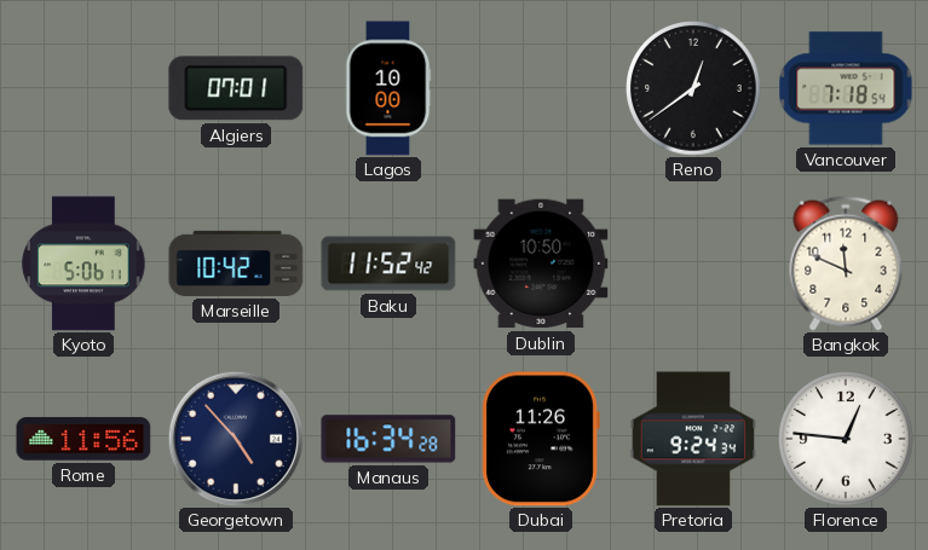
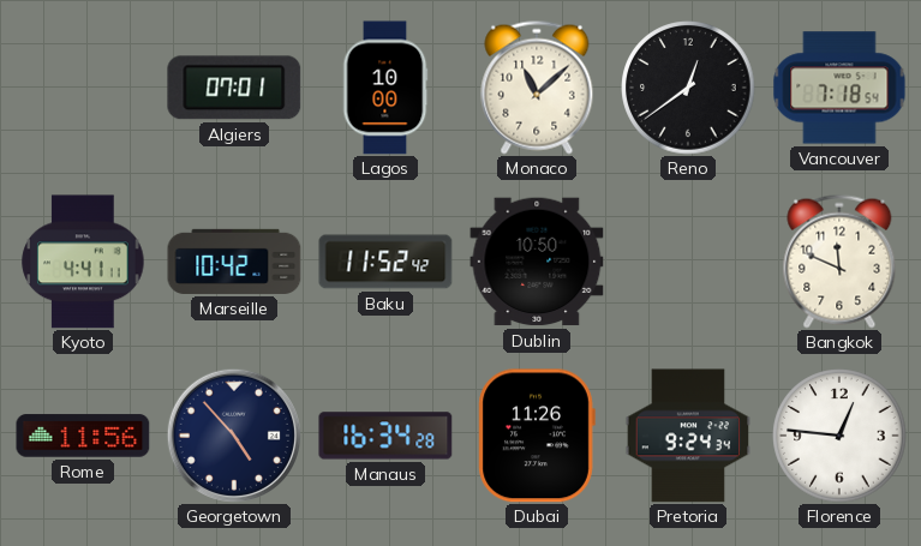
Monaco: none -> 11:08
Kyoto: 5:06 -> 4:41
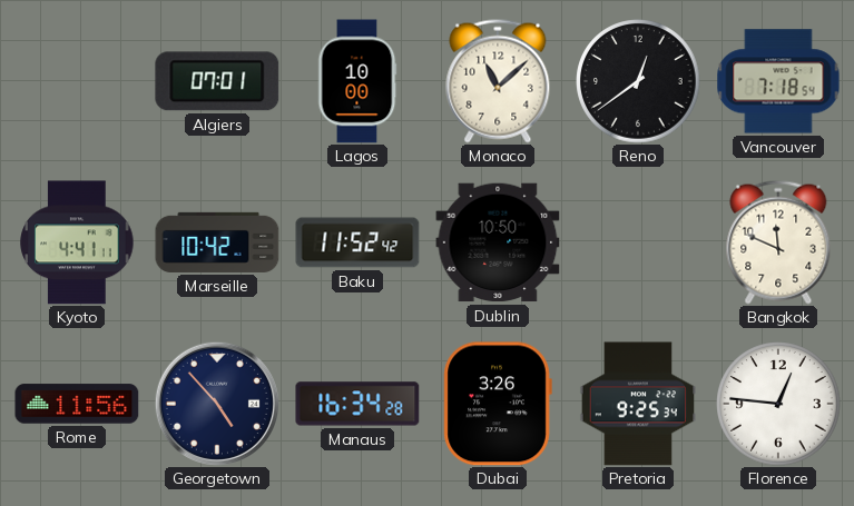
Dubai: 11:26 -> 3:26
Pretoria: 9:24 -> 9:25
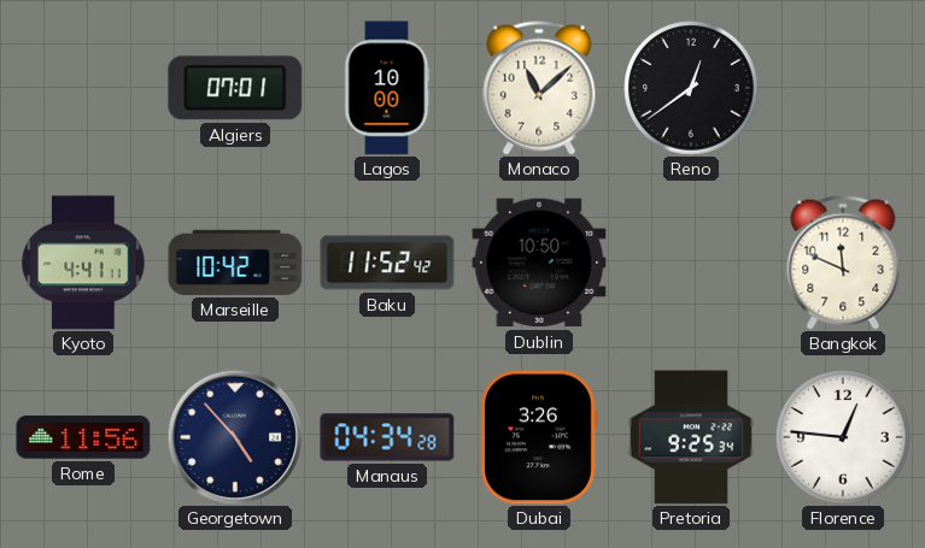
Vancouver: 7:18 -> none
Manaus: 16:34 -> 04:34
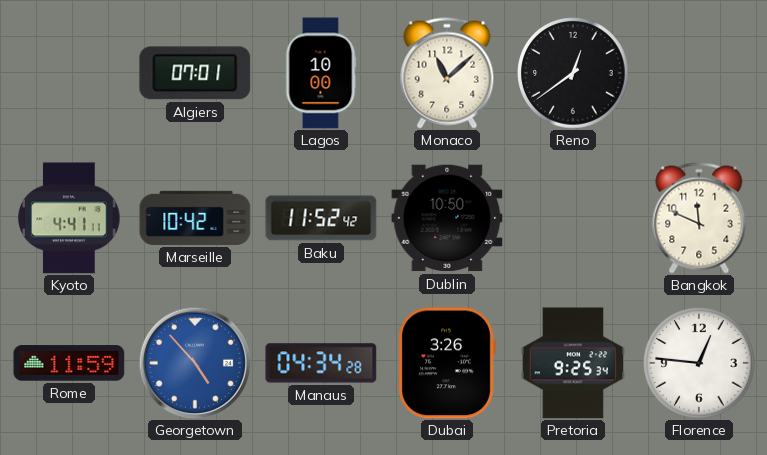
Rome: 11:56 -> 11:59
Georgetown dial: navy -> blue
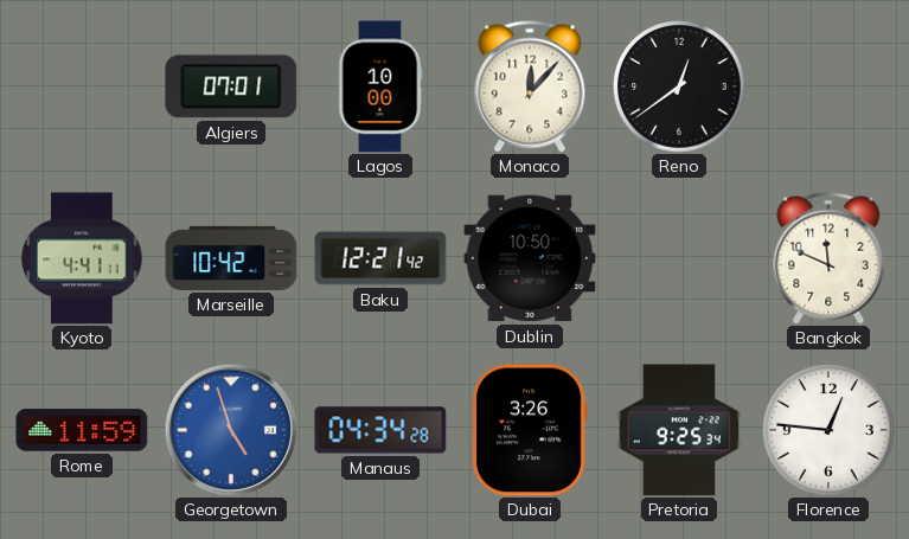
Monaco: 11:08 -> 12:07
Baku: 11:52 -> 12:21
Georgetown: 4:53 -> 4:57
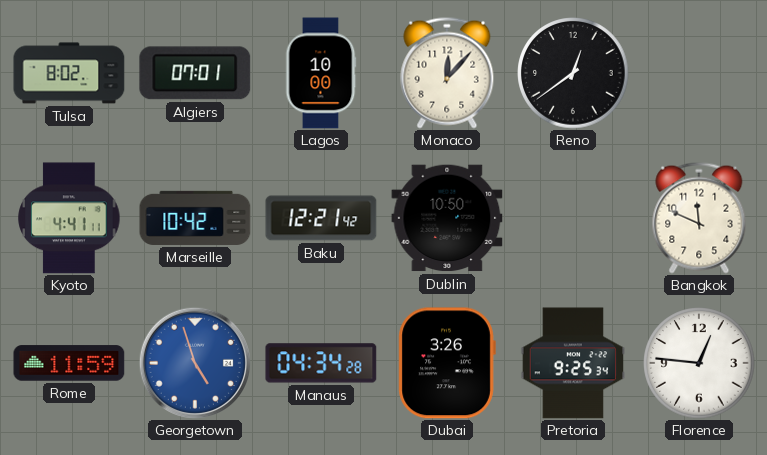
Tulsa: none -> 8:02
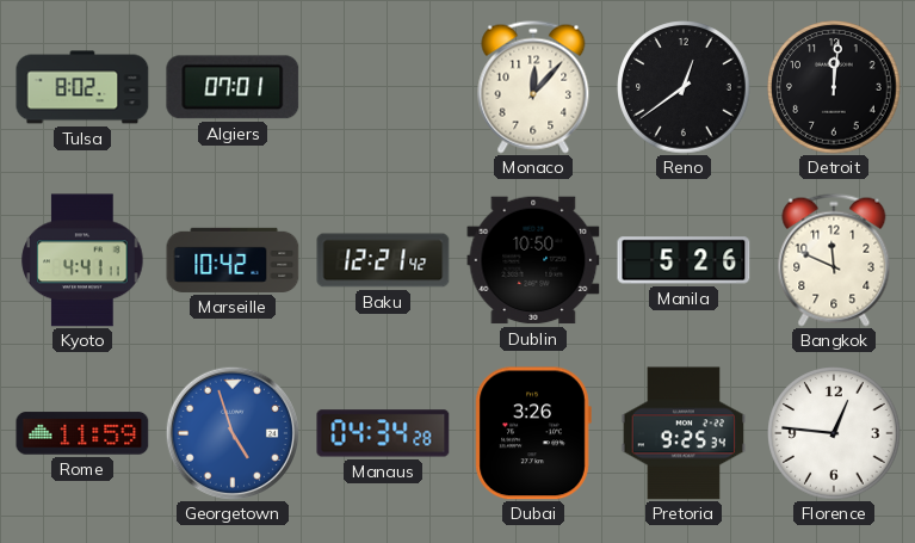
Lagos: 10:00 -> none
Detroit: none -> 12:01
Manila: none -> 5:26
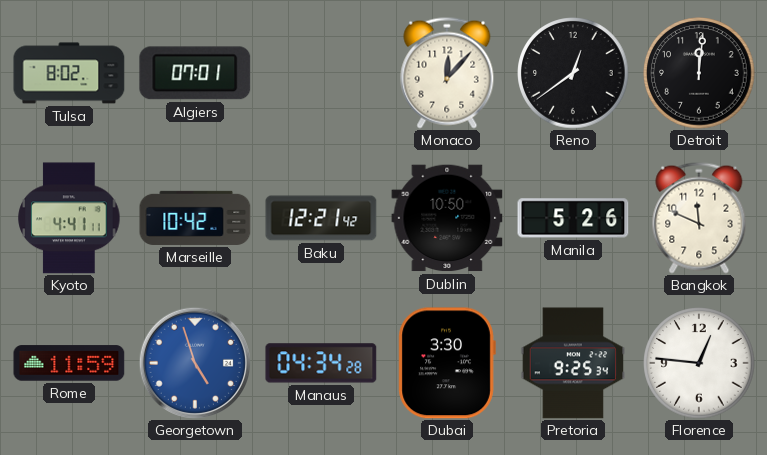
Dubai: 3:26 -> 3:30
